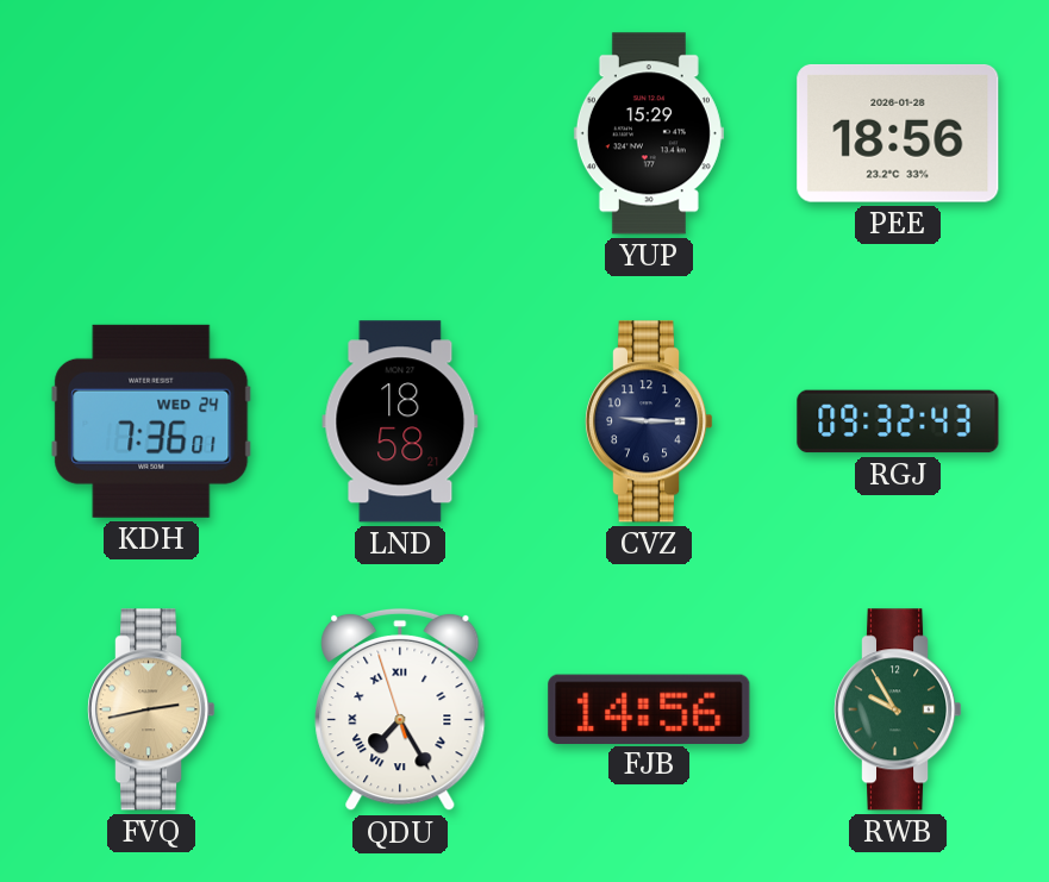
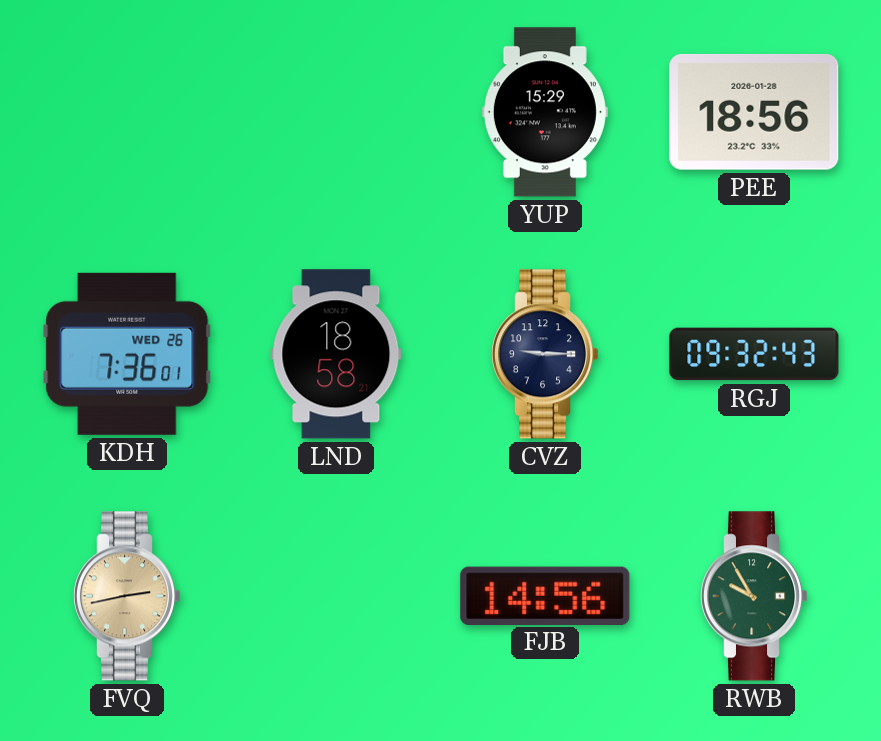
KDH date: WED 24 -> WED 26
QDU: 7:24 -> none
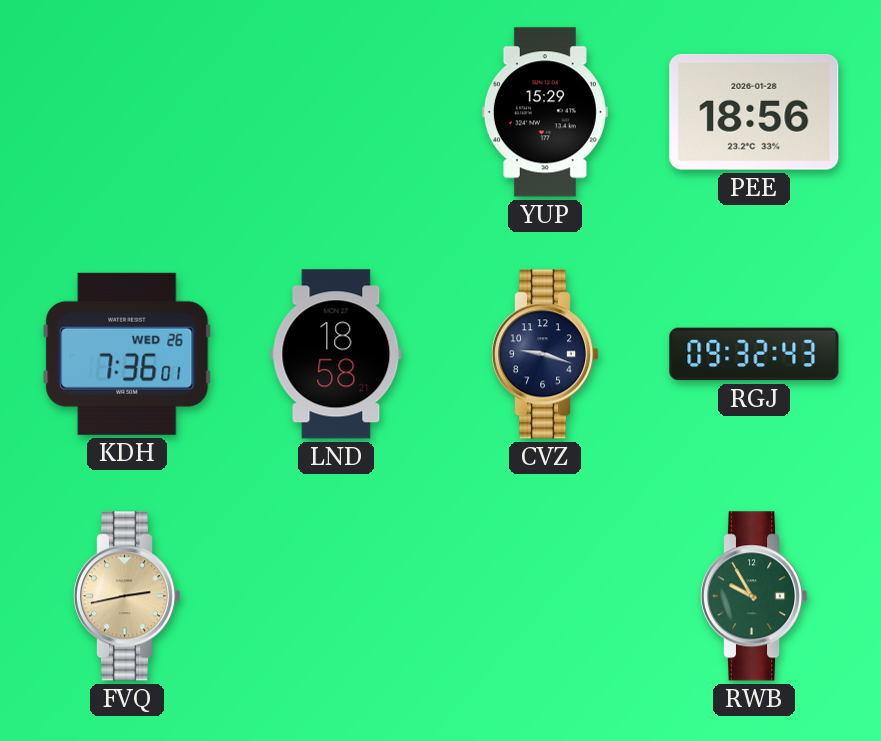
CVZ: 9:15 -> 9:18
FJB: 14:56 -> none
